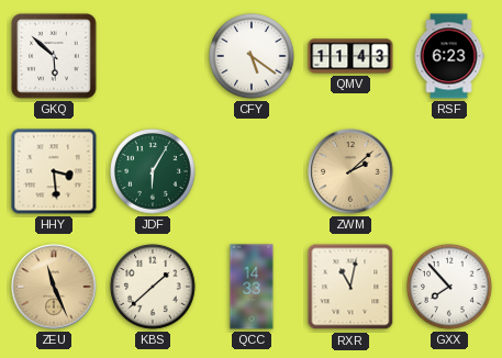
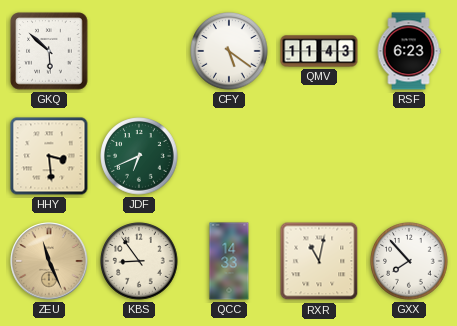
JDF: 6:05 -> 6:41
ZWM: 2:08 -> none
KBS: 1:38 -> 8:54
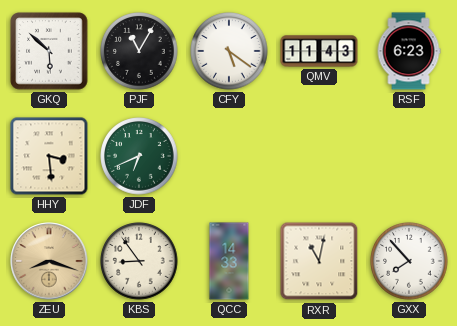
PJF: none -> 11:05
ZEU: 11:26 -> 8:18
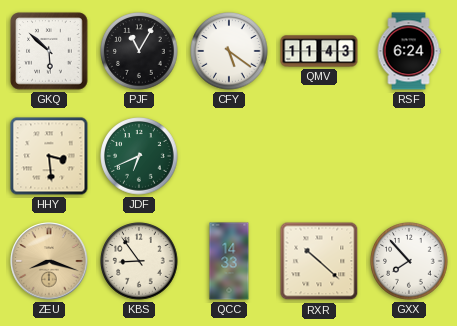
RSF: 6:23 -> 6:24
RXR: 11:02 -> 10:22
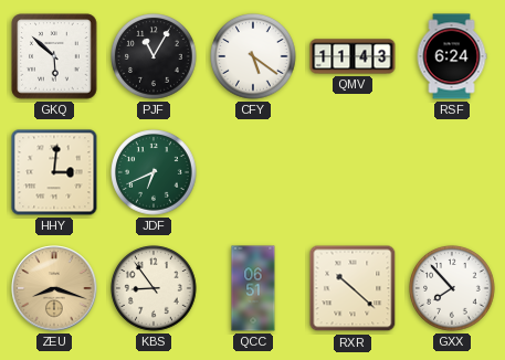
HHY: 3:29 -> 3:01
QCC: 14:33 -> 06:51
